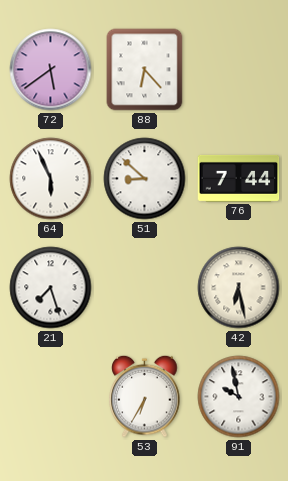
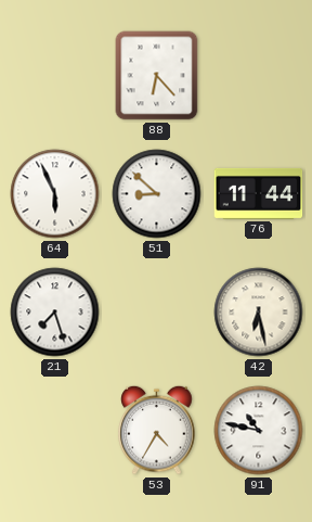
72: 5:39 -> none
76: 7:44 -> 11:44
53: 6:35 -> 4:35
91: 9:58 -> 10:47
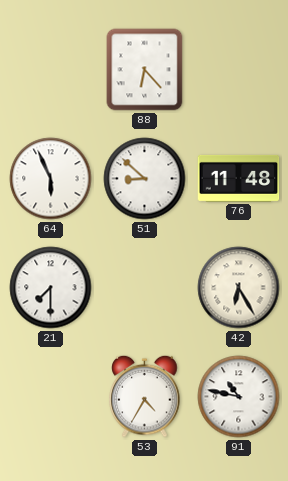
76: 11:44 -> 11:48
21: 7:27 -> 7:30
42: 6:28 -> 6:25
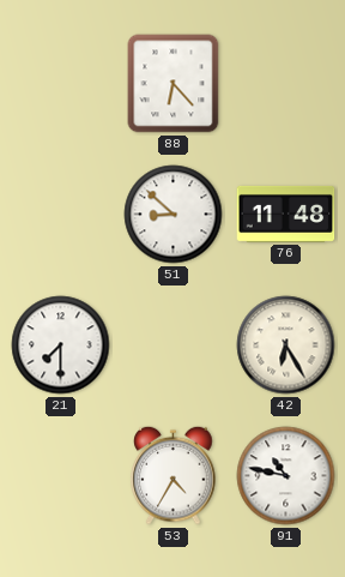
64: 5:56 -> none
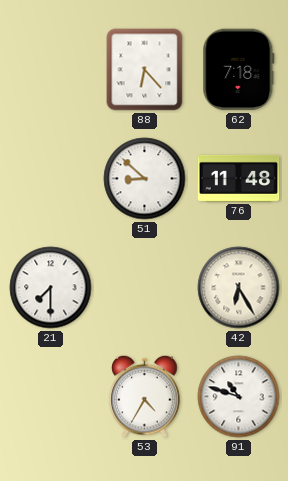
62: none -> 7:18
91: 10:47 -> 10:48
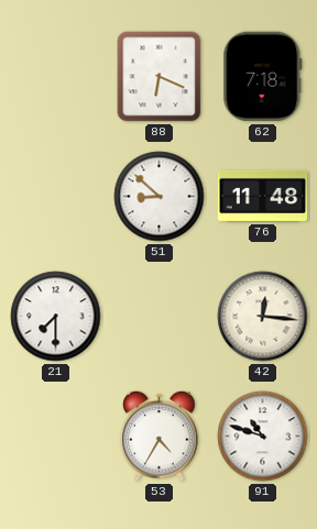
88: 6:23 -> 6:19
42: 6:25 -> 12:16
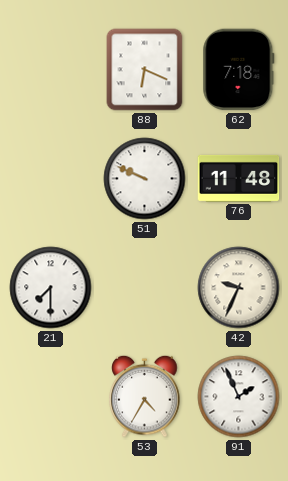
51: 8:52 -> 9:49
42: 12:16 -> 9:34
91: 10:48 -> 1:56
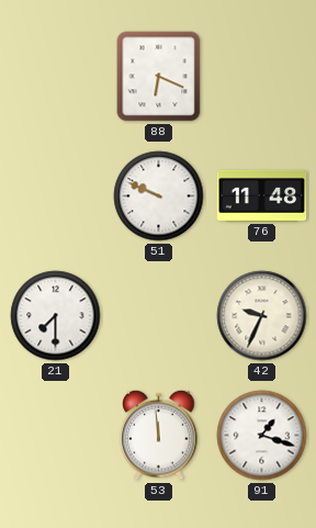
62: 7:18 -> none
53: 4:35 -> 11:59
91: 1:56 -> 1:18
